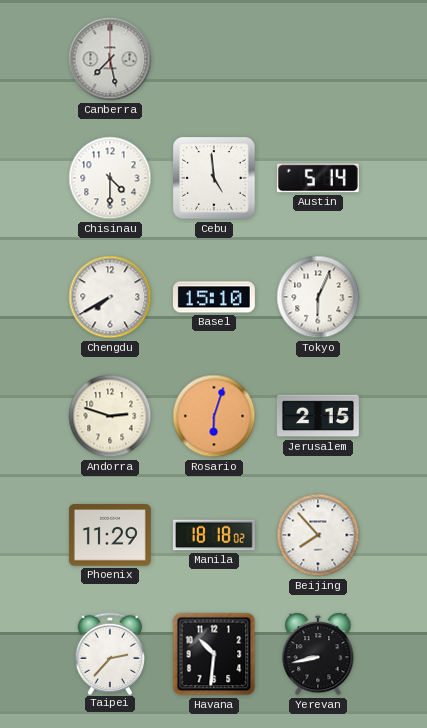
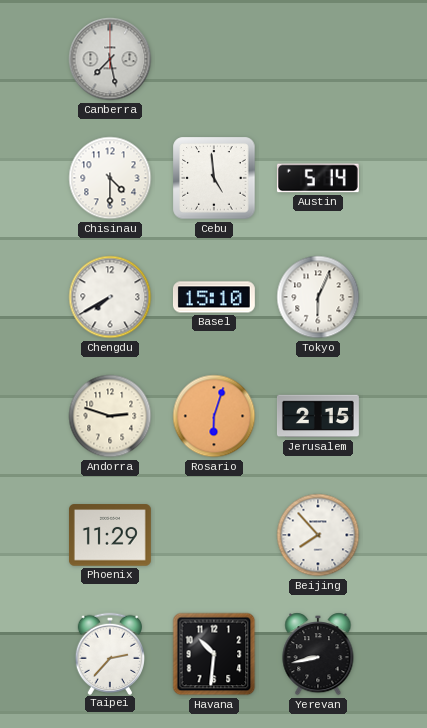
Manila: 18:18 -> none
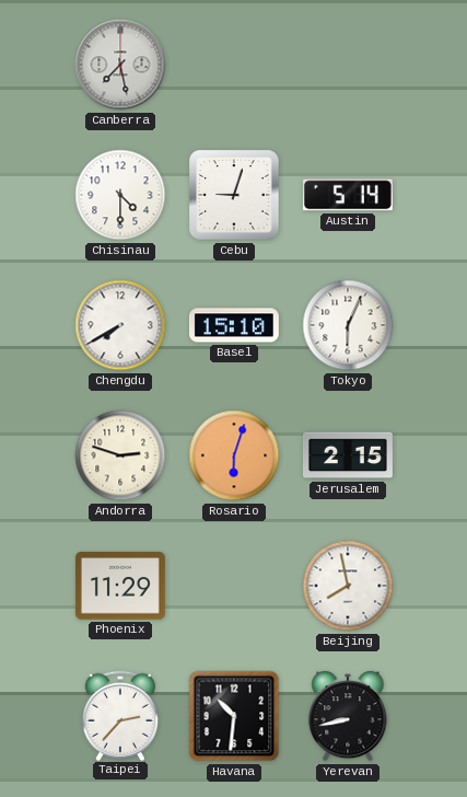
Cebu: 4:59 -> 9:03
Beijing: 7:53 -> 7:58
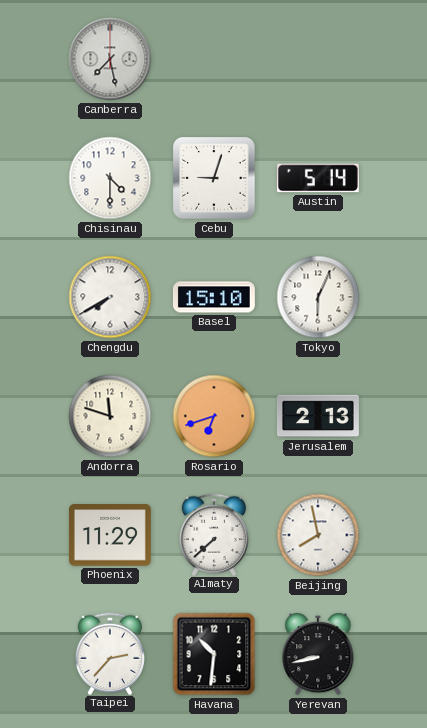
Andorra: 2:48 -> 11:48
Rosario: 6:03 -> 6:42
Jerusalem: 2:15 -> 2:13
Almaty: none -> 7:38
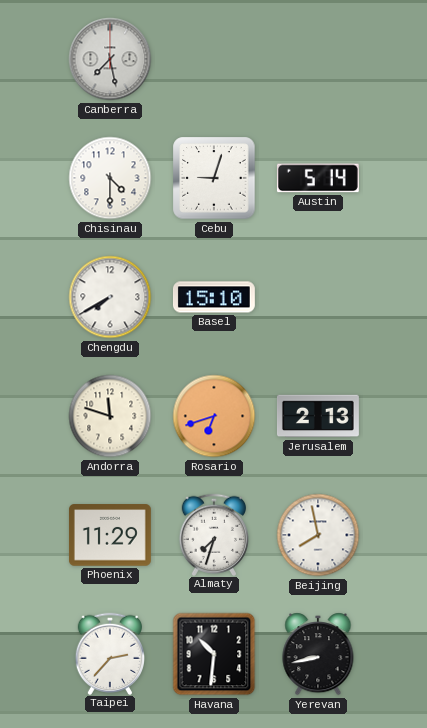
Tokyo: 6:04 -> none
Almaty: 7:38 -> 7:33
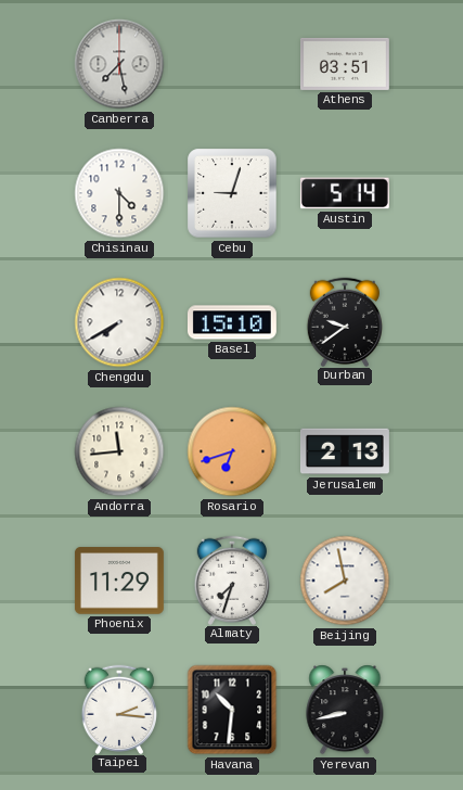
Athens: none -> 03:51
Durban: none -> 9:39
Andorra: 11:48 -> 11:44
Taipei: 2:37 -> 2:16
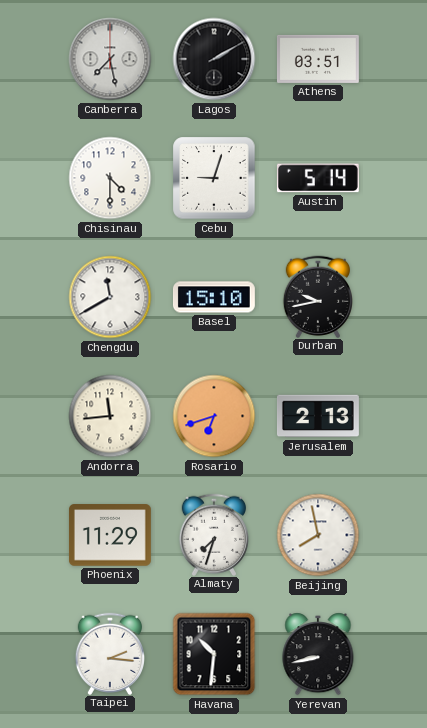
Lagos: none -> 2:10
Chengdu: 7:40 -> 11:40
Durban: 9:39 -> 9:43
